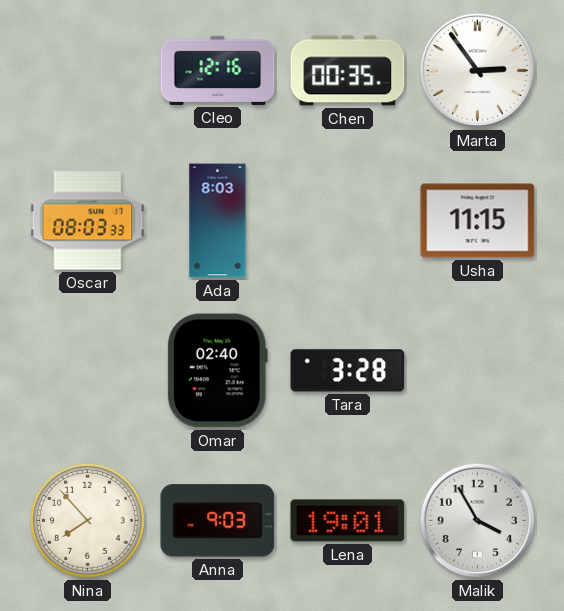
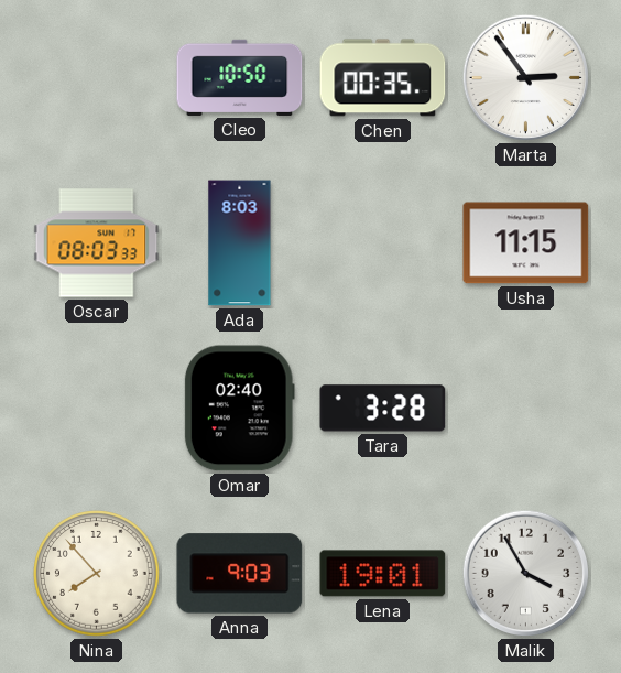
Cleo: 12:16 -> 10:50
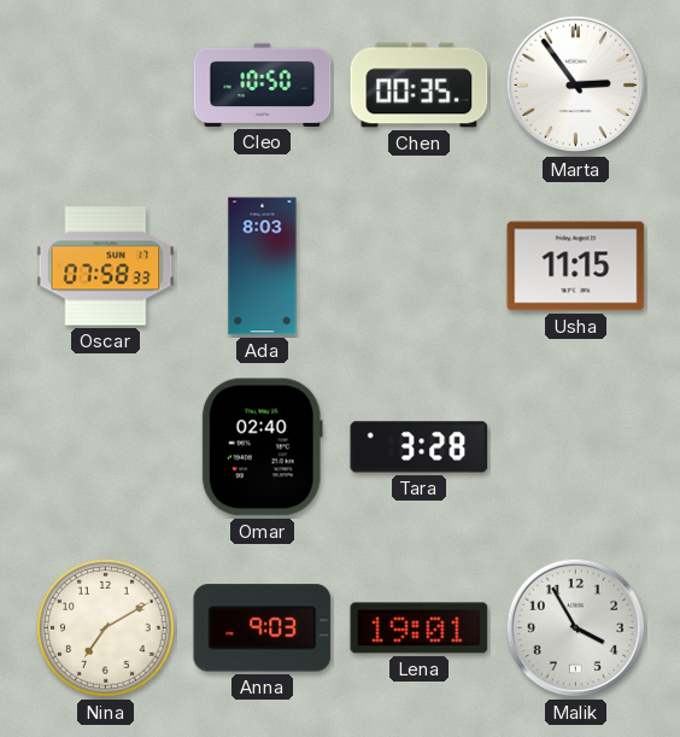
Oscar: 08:03 -> 07:58
Nina: 7:53 -> 7:10
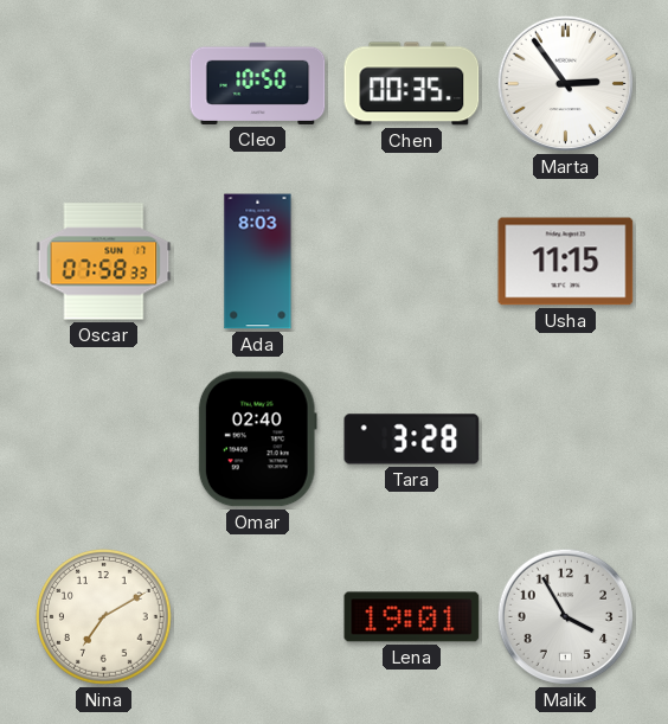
Anna: 9:03 -> none
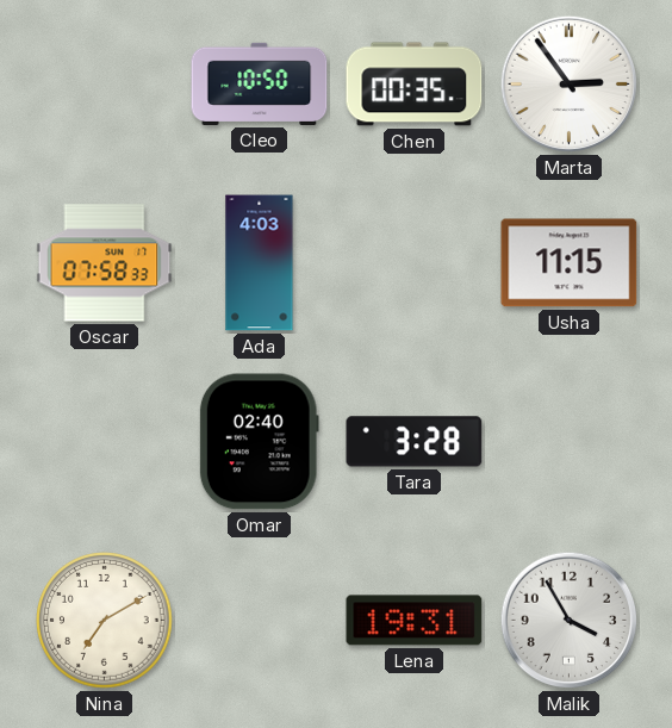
Ada: 8:03 -> 4:03
Lena: 19:01 -> 19:31
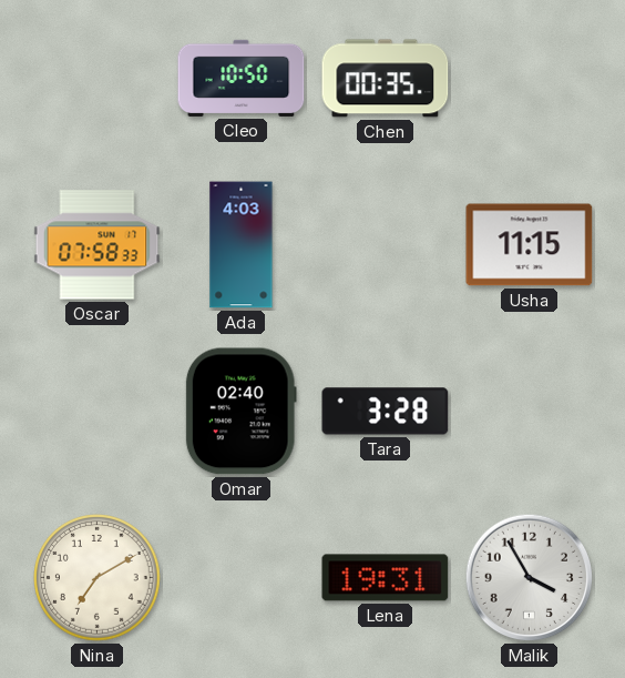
Marta: 2:54 -> none
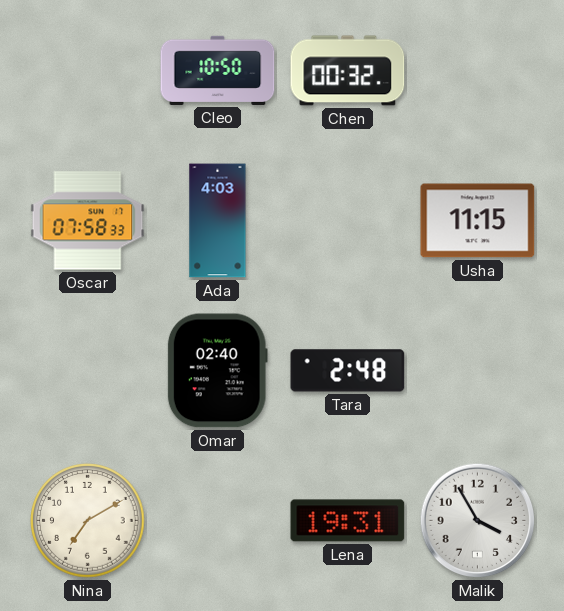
Chen: 00:35 -> 00:32
Tara: 3:28 -> 2:48
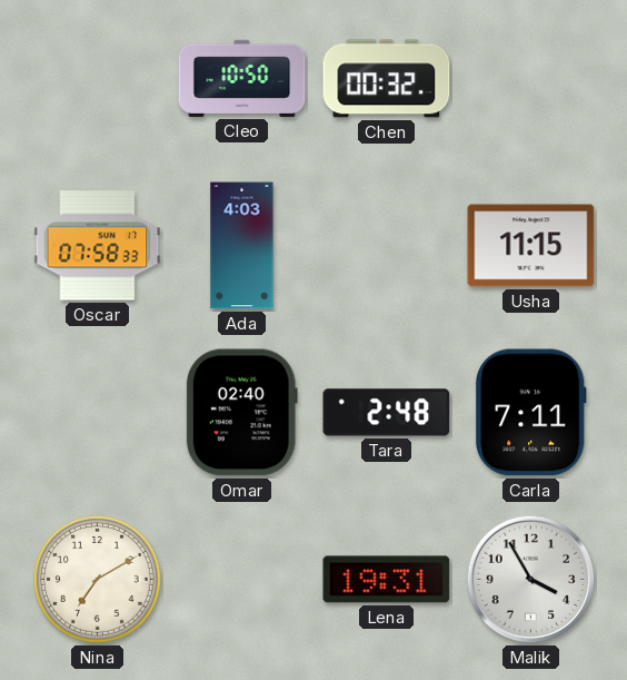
Carla: none -> 7:11
